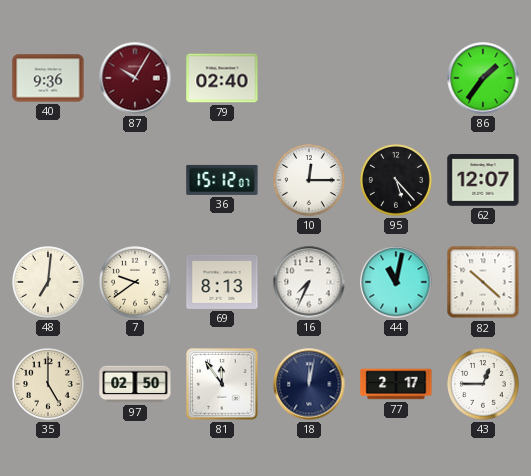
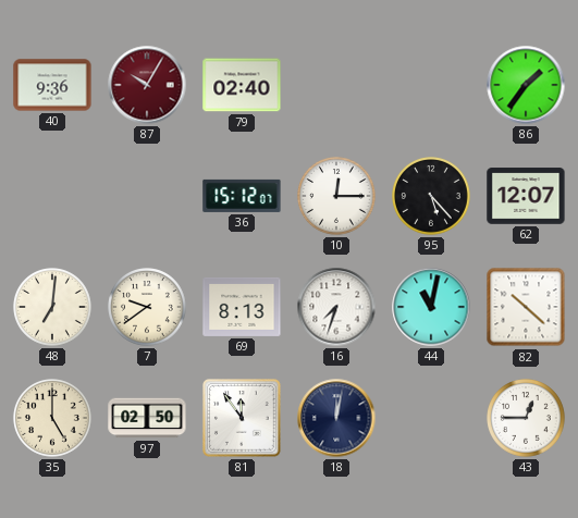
16: 7:34 -> 7:33
77: 2:17 -> none
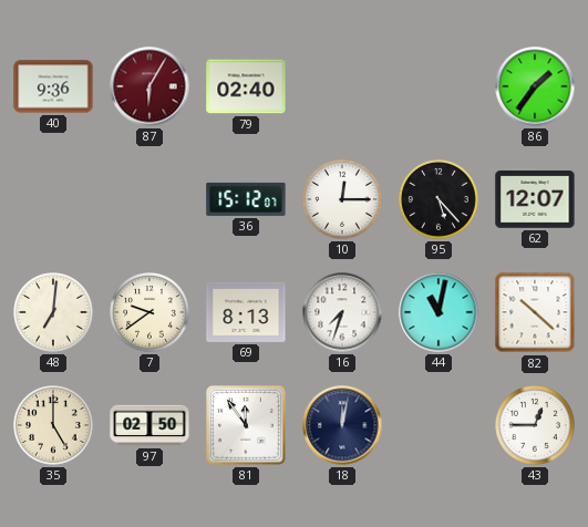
87: 10:05 -> 6:05
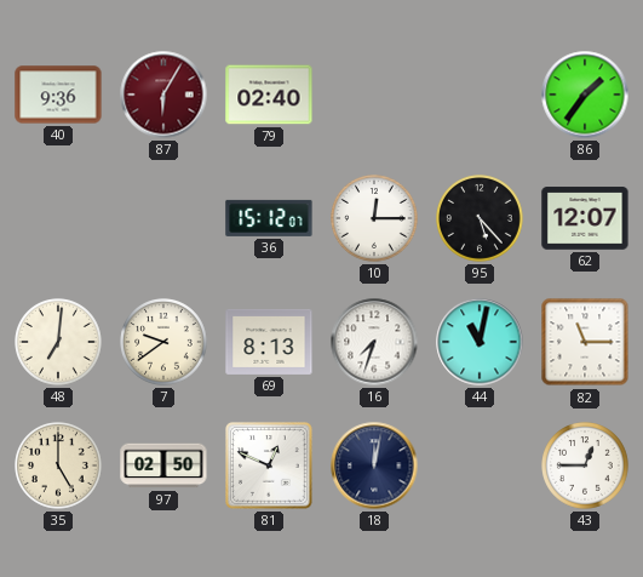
82: 10:22 -> 11:15
81: 11:54 -> 12:49
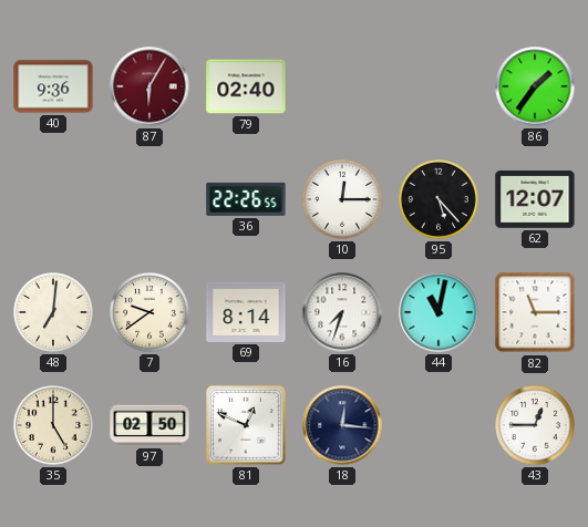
36: 15:12 -> 22:26
69: 8:13 -> 8:14
18: 12:02 -> 12:16
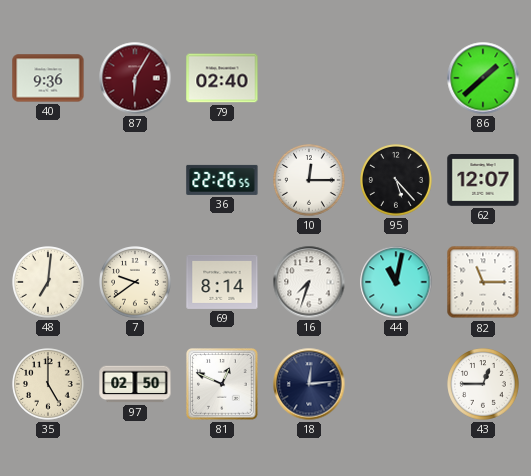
86: 1:36 -> 1:38
18: 12:16 -> 12:14
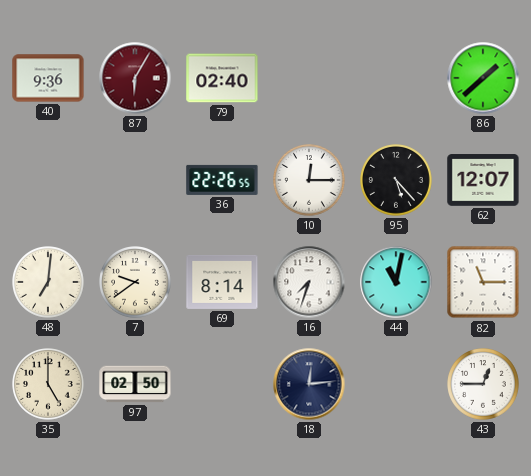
81: 12:49 -> none
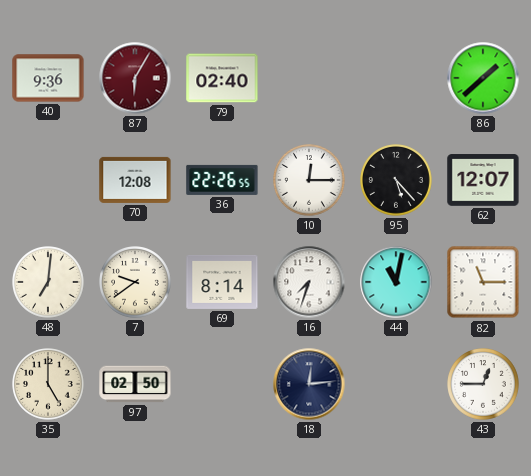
70: none -> 12:08
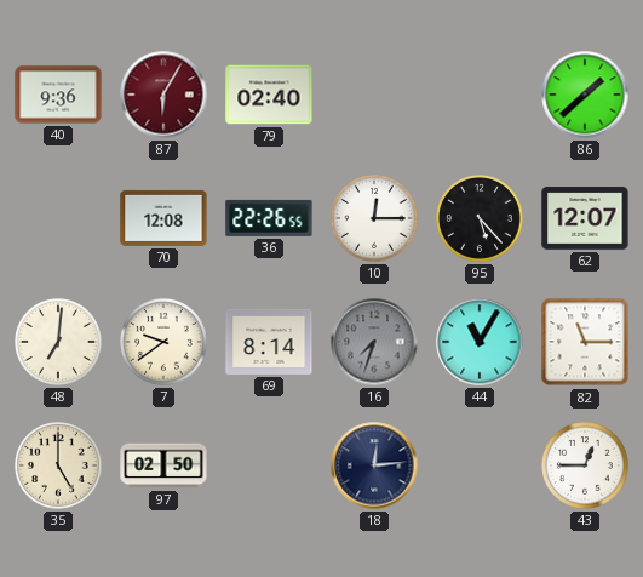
16 dial: white -> grey
44: 11:02 -> 11:05
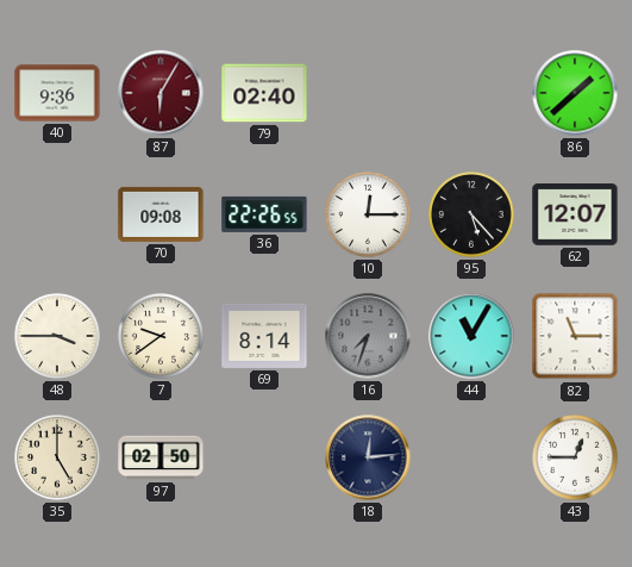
70: 12:08 -> 09:08
48: 7:01 -> 3:45
